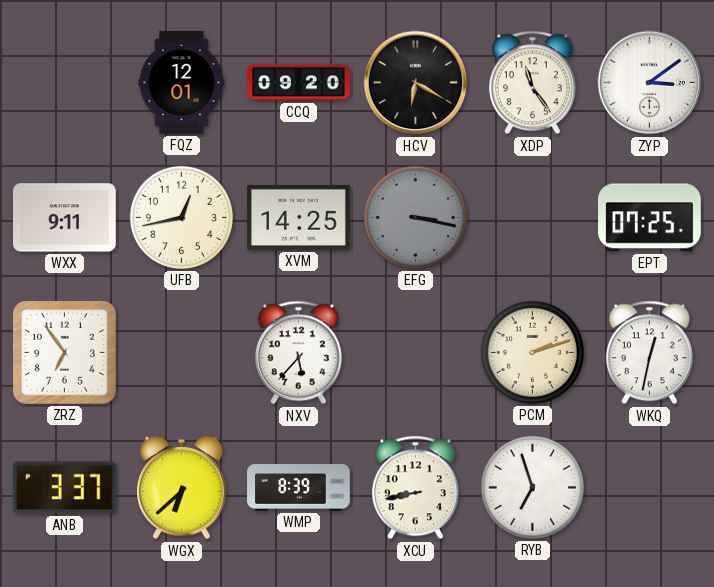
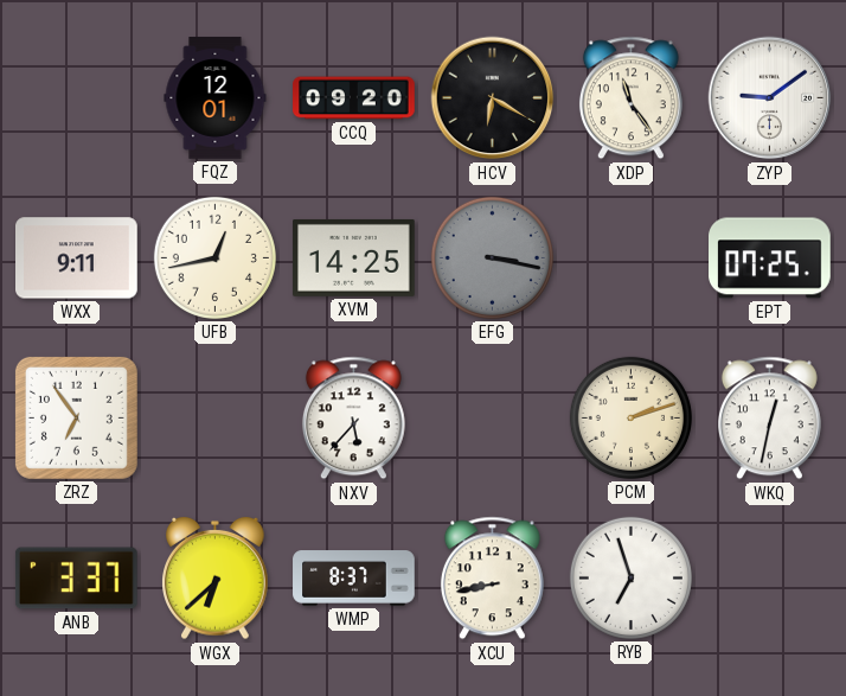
ZYP: 3:09 -> 9:09
WMP: 8:39 -> 8:37
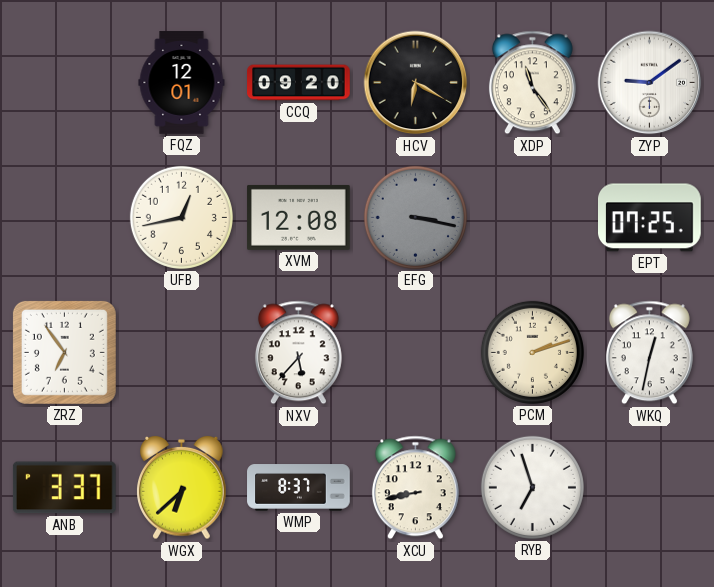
WXX: 9:11 -> none
XVM: 14:25 -> 12:08
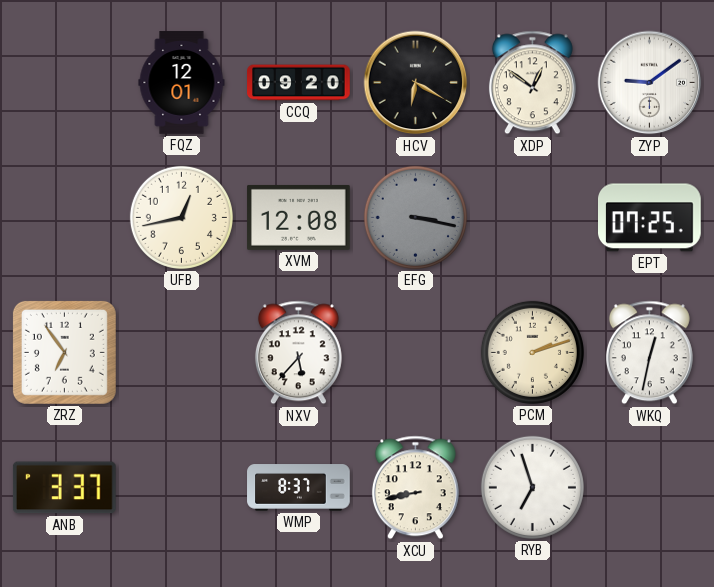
XDP: 11:24 -> 12:51
WGX: 6:38 -> none
